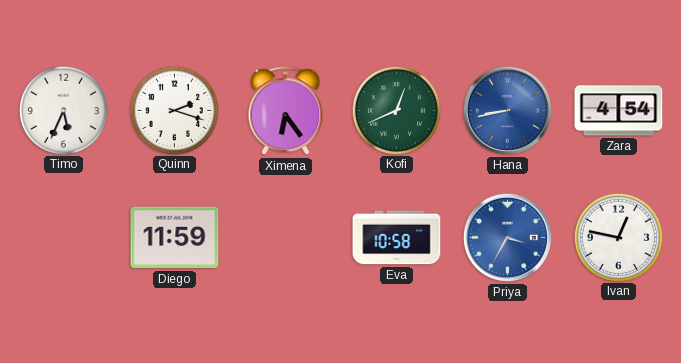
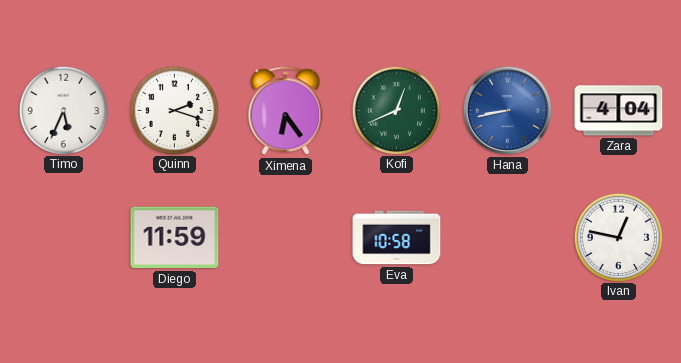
Zara: 4:54 -> 4:04
Priya: 3:35 -> none
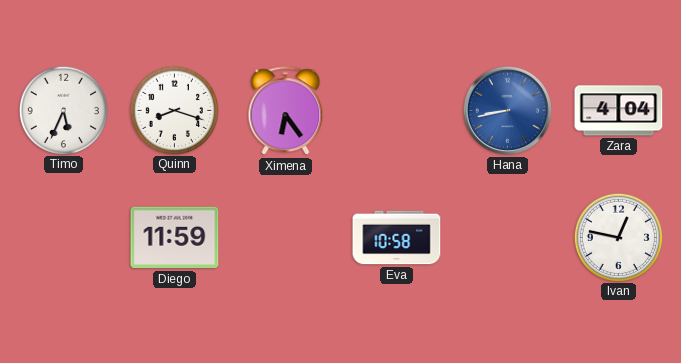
Quinn: 2:18 -> 8:18
Kofi: 12:41 -> none
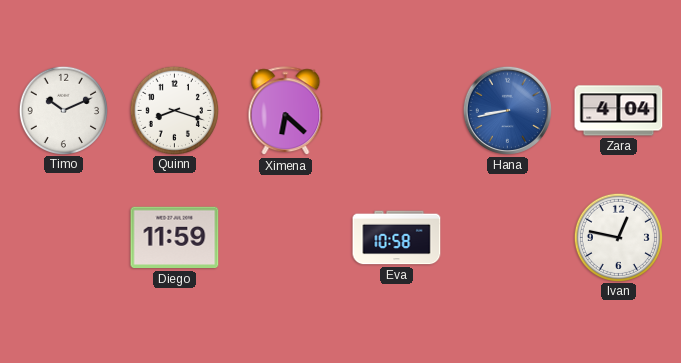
Timo: 5:34 -> 10:11
Ximena: 6:24 -> 6:22
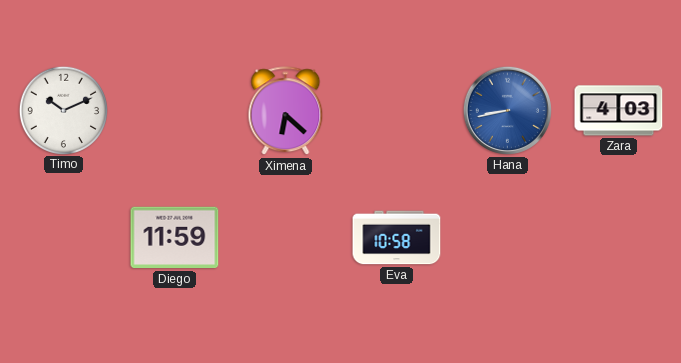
Quinn: 8:18 -> none
Zara: 4:04 -> 4:03
Ivan: 12:47 -> none
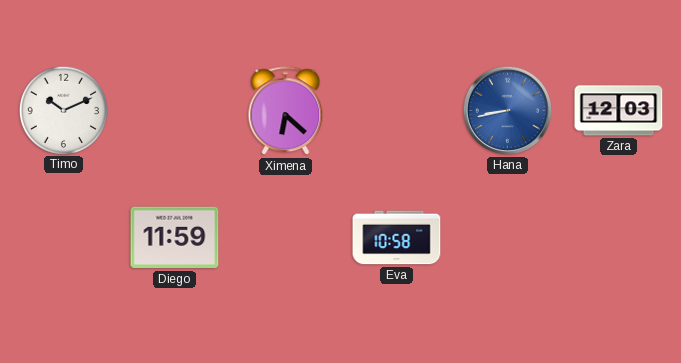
Zara: 4:03 -> 12:03
